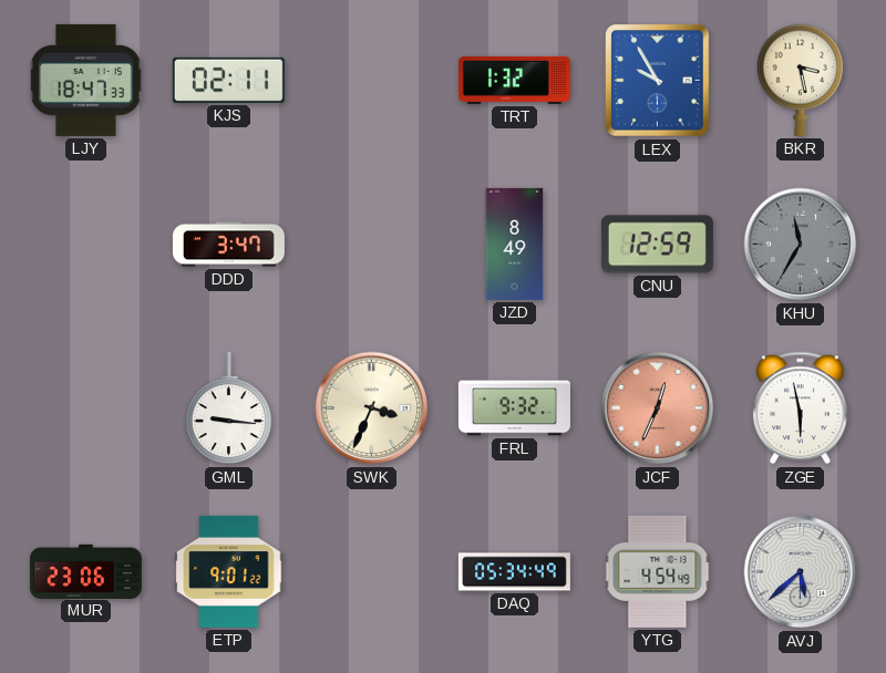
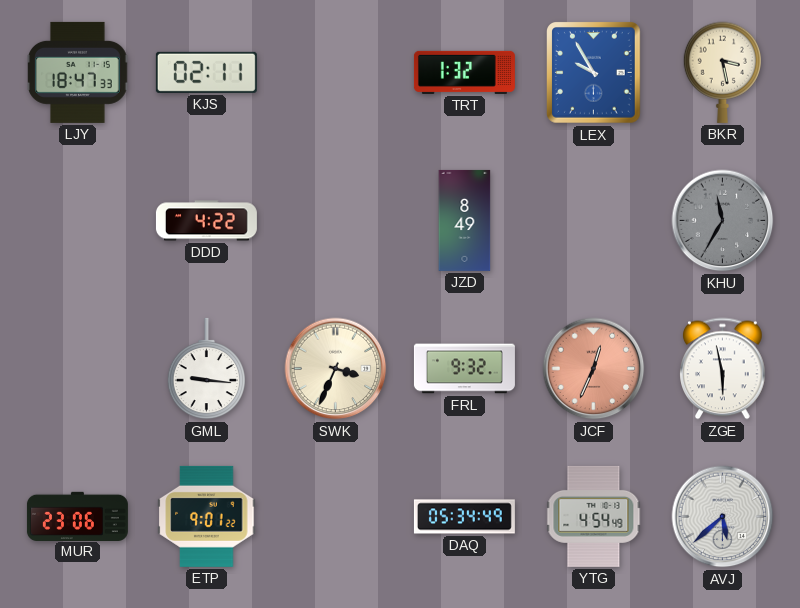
DDD: 3:47 -> 4:22
CNU: 12:59 -> none
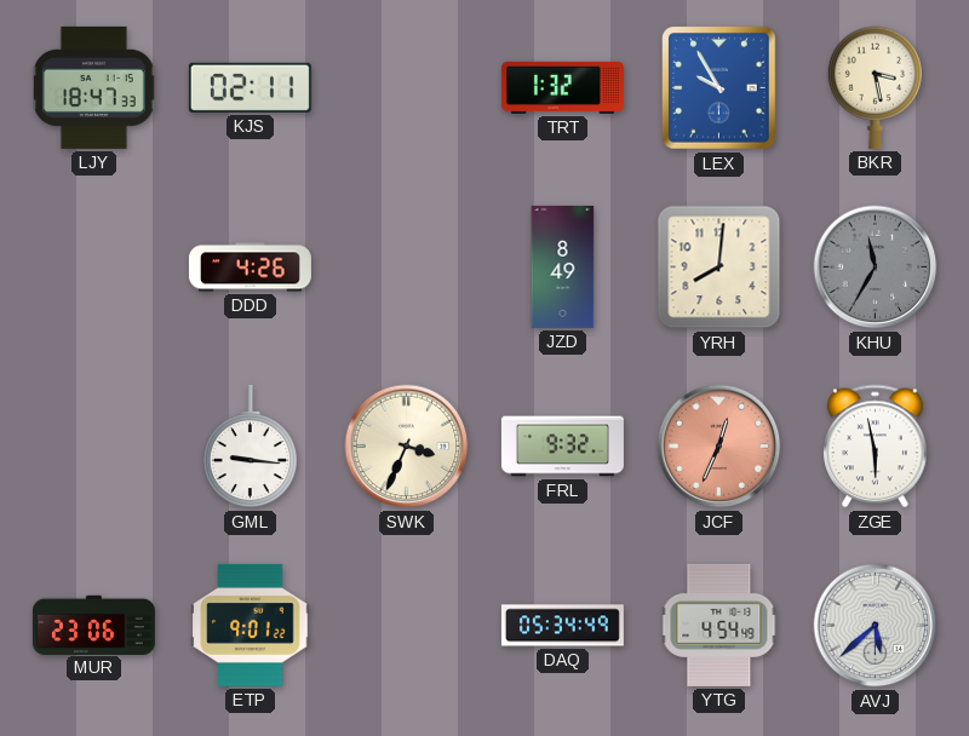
DDD: 4:22 -> 4:26
YRH: none -> 8:01
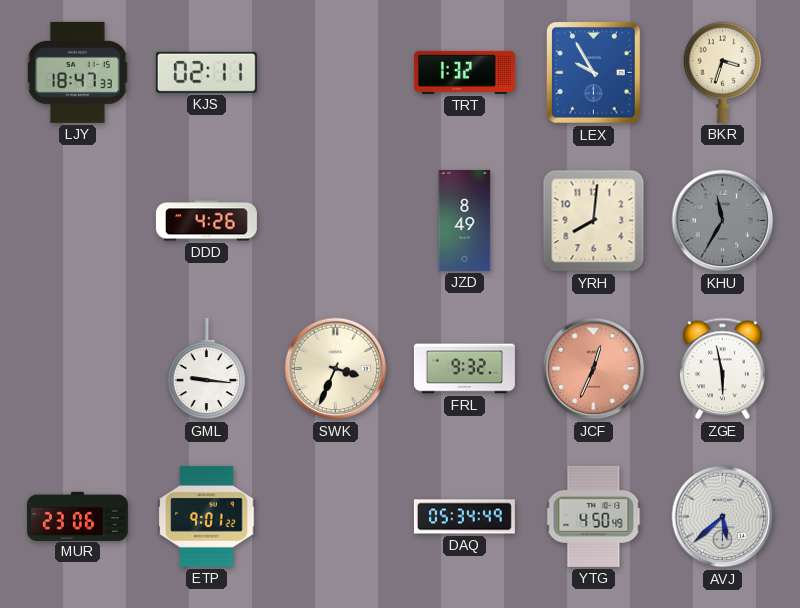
BKR: 3:28 -> 3:33
YTG: 4:54 -> 4:50
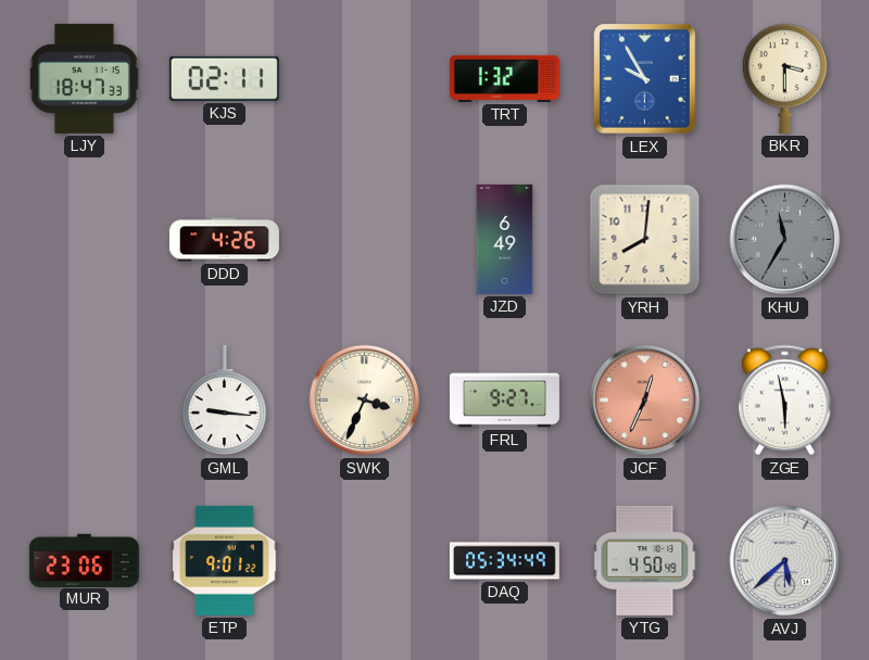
BKR: 3:33 -> 3:30
JZD: 8:49 -> 6:49
FRL: 9:32 -> 9:27
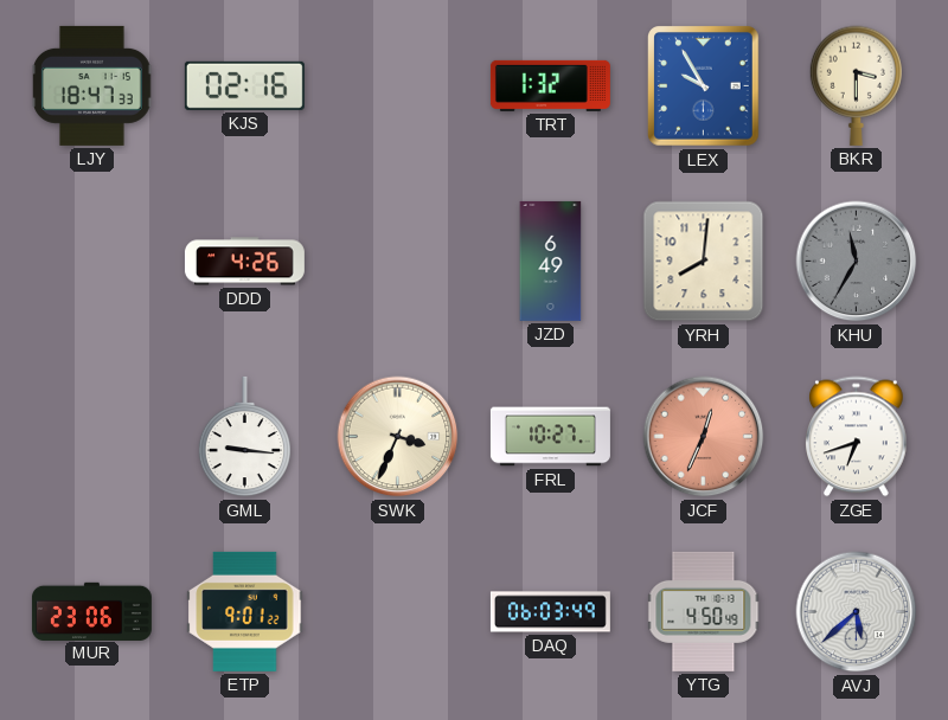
KJS: 02:11 -> 02:16
FRL: 9:27 -> 10:27
ZGE: 5:58 -> 6:42
DAQ: 05:34 -> 06:03
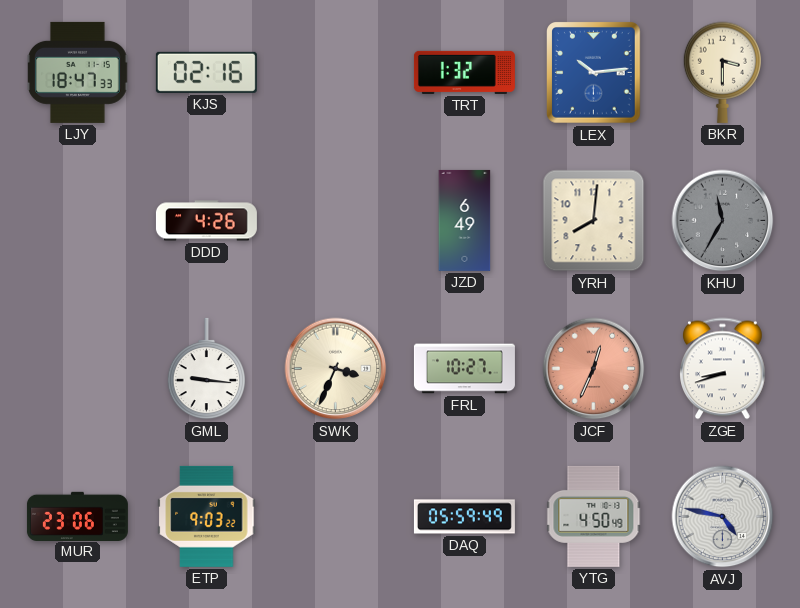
LEX: 9:55 -> 10:14
ZGE: 6:42 -> 8:42
ETP: 9:01 -> 9:03
DAQ: 06:03 -> 05:59
AVJ: 5:38 -> 4:47
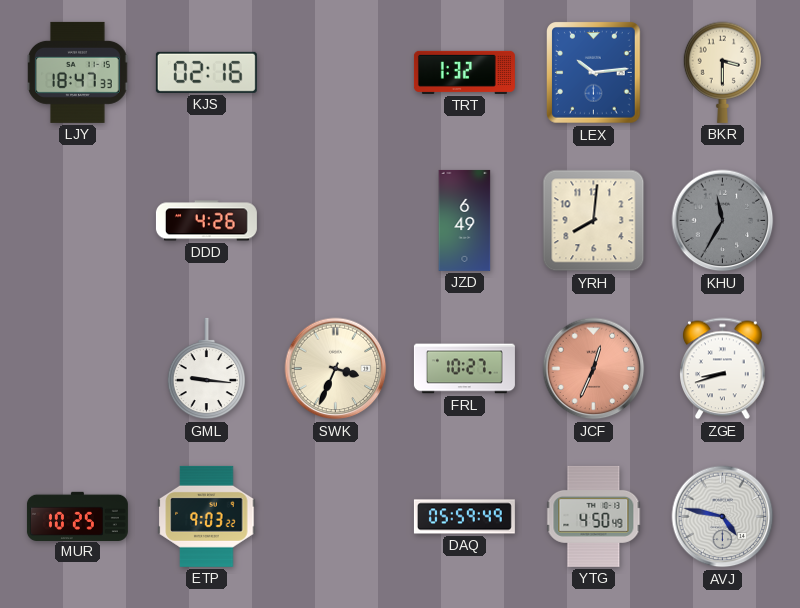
MUR: 23:06 -> 10:25
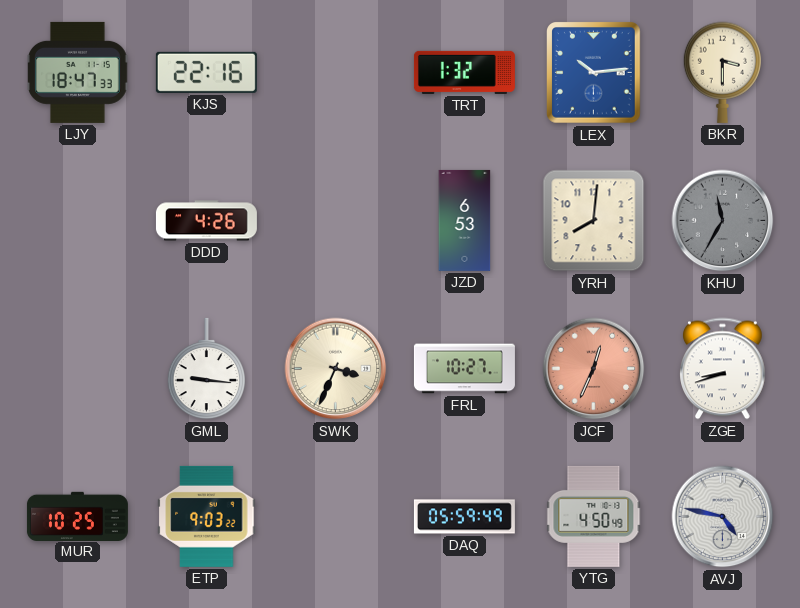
KJS: 02:16 -> 22:16
JZD: 6:49 -> 6:53
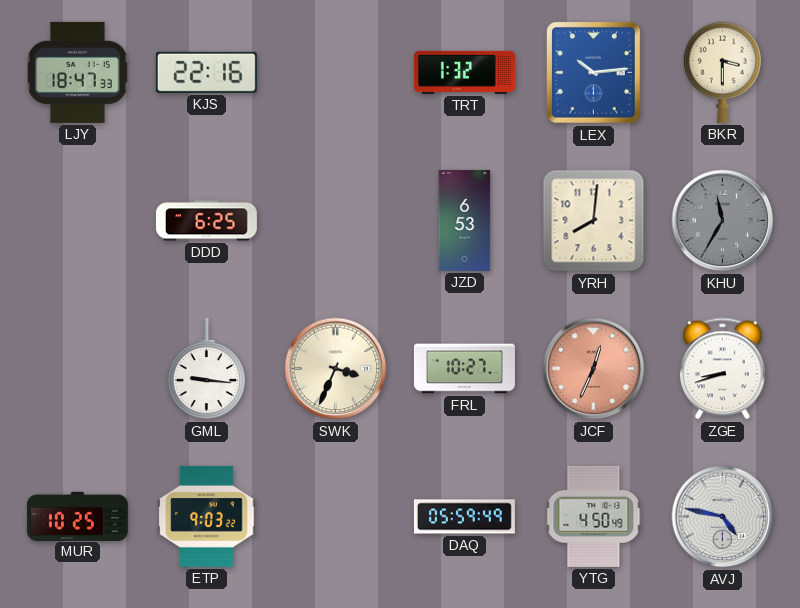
DDD: 4:26 -> 6:25
